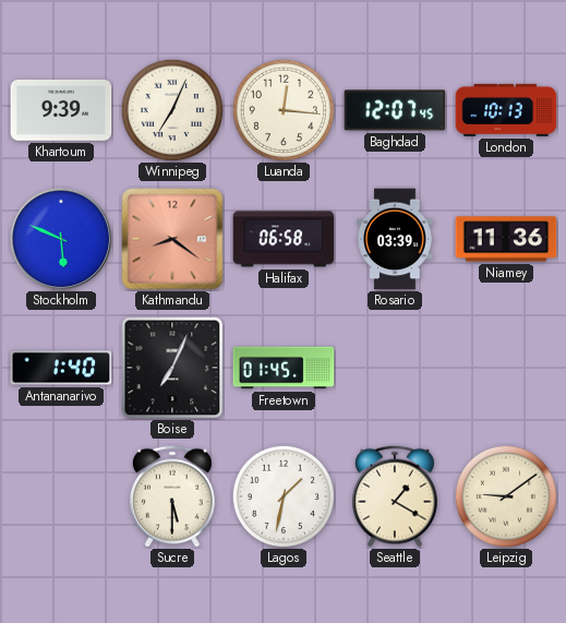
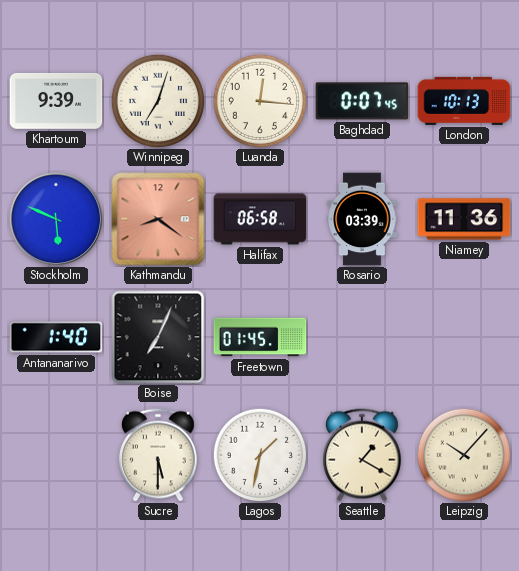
Winnipeg: 7:04 -> 7:03
Baghdad: 12:07 -> 0:07
Leipzig: 9:09 -> 10:07
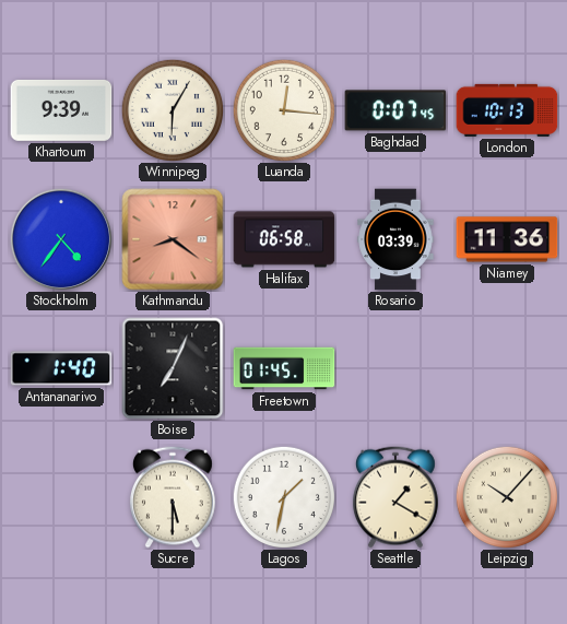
Winnipeg: 7:03 -> 6:05
Stockholm: 5:49 -> 4:36
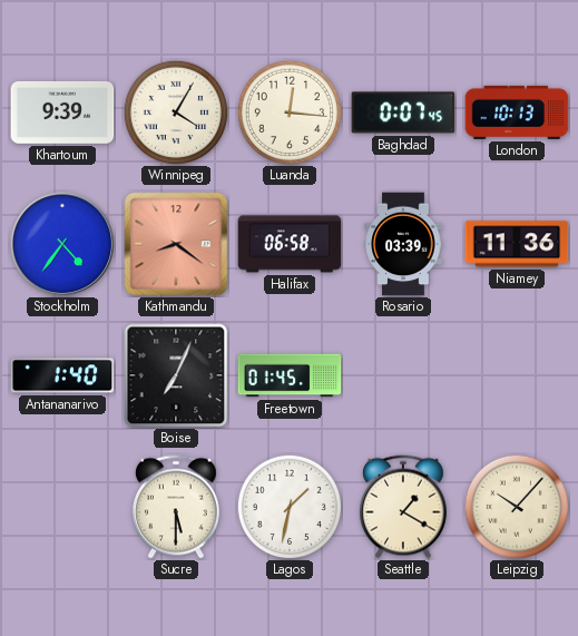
Winnipeg: 6:05 -> 4:05
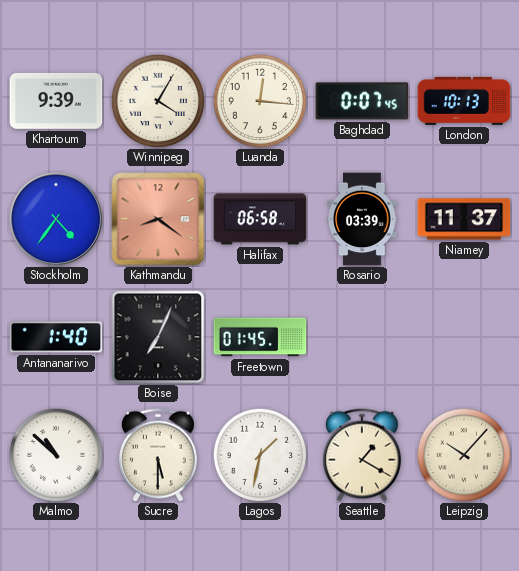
Niamey: 11:36 -> 11:37
Malmo: none -> 10:52
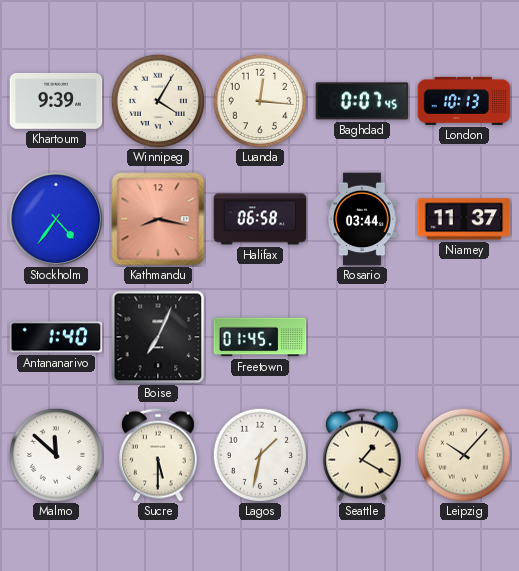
Kathmandu: 8:21 -> 8:17
Rosario: 03:39 -> 03:44
Malmo: 10:52 -> 11:52
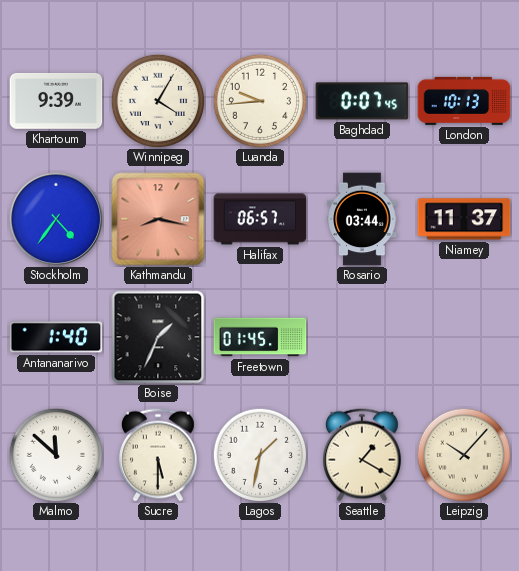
Luanda: 12:16 -> 9:44
Halifax: 06:58 -> 06:57
Boise: 7:04 -> 1:34
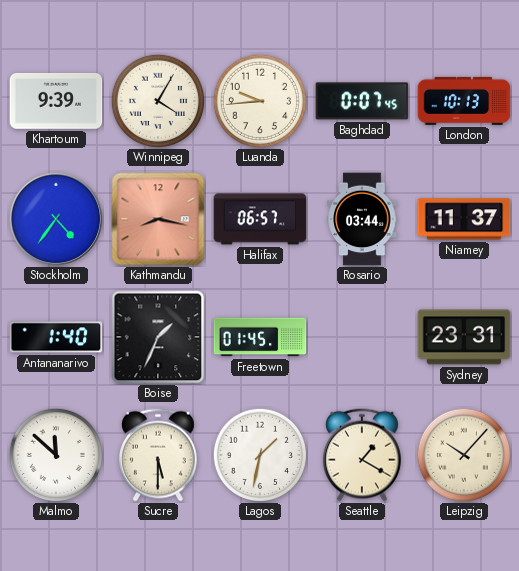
Sydney: none -> 23:31
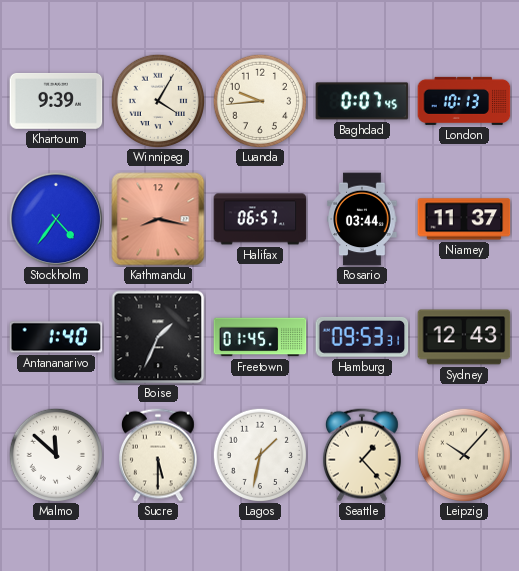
Hamburg: none -> 09:53
Sydney: 23:31 -> 12:43
Seattle: 1:20 -> 1:23
